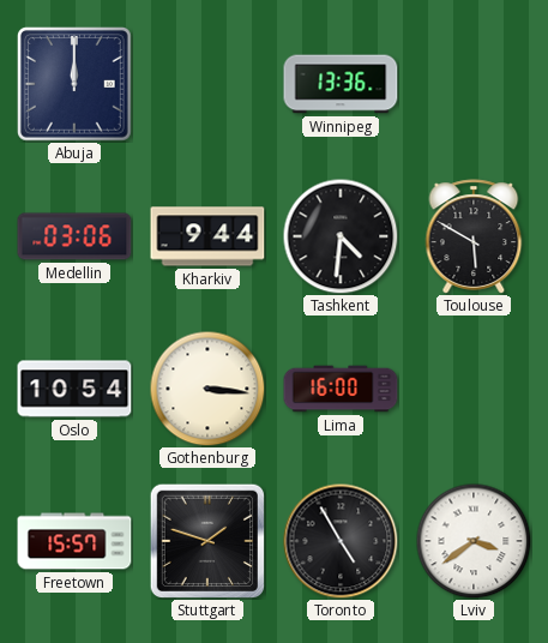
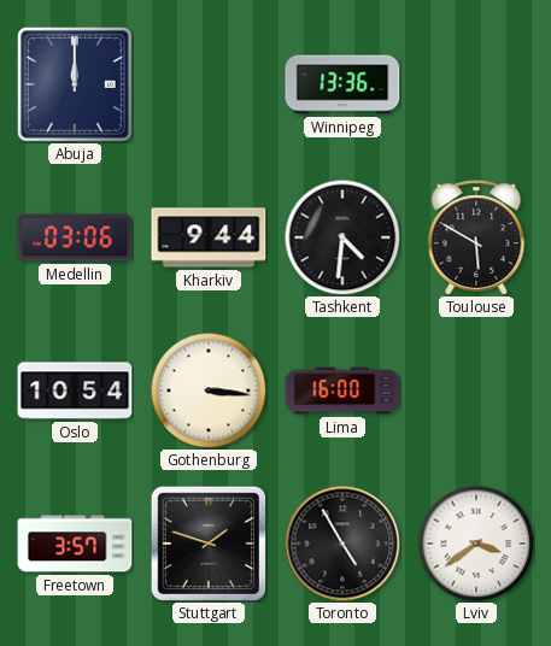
Freetown: 15:57 -> 3:57
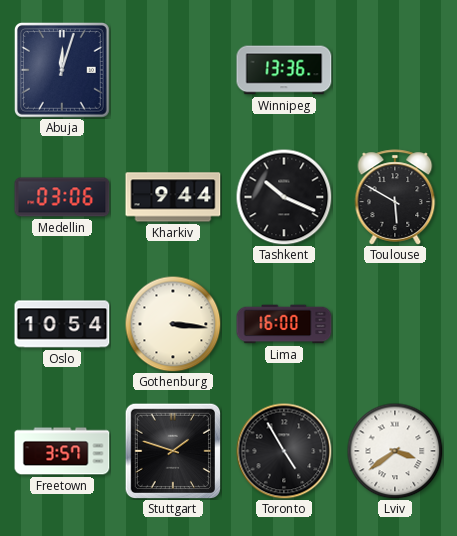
Abuja: 12:00 -> 12:03
Tashkent: 4:31 -> 10:19
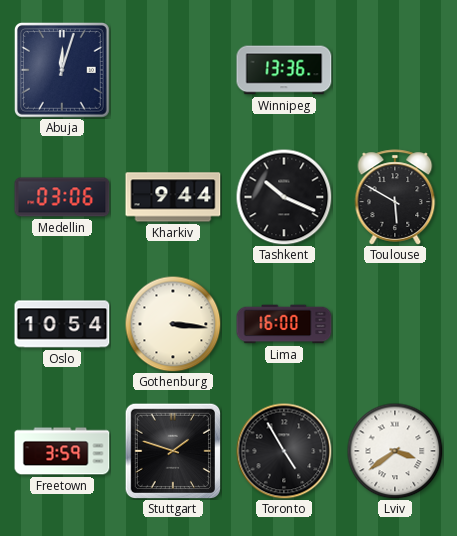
Freetown: 3:57 -> 3:59
